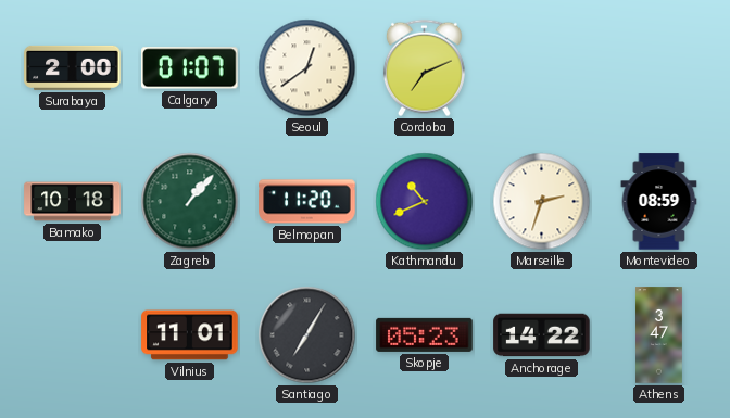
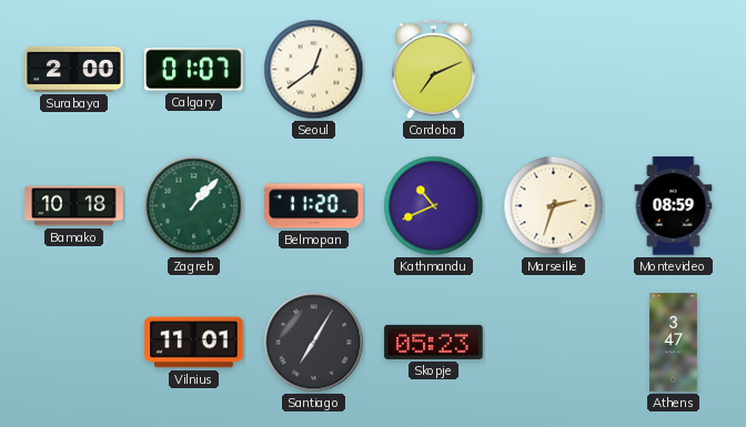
Anchorage: 14:22 -> none
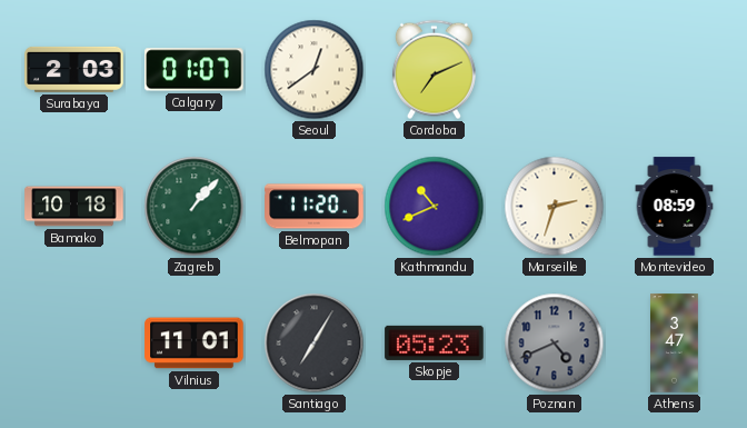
Surabaya: 2:00 -> 2:03
Poznan: none -> 4:41
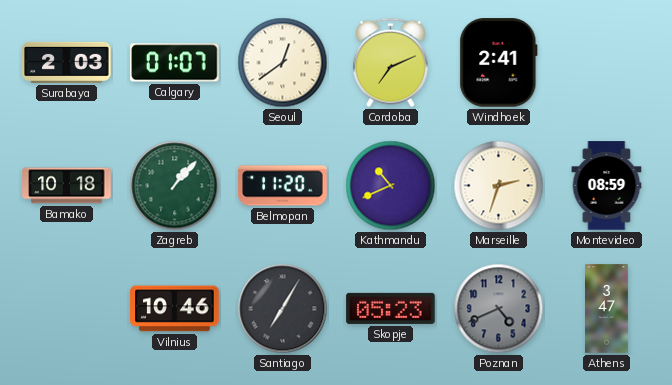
Windhoek: none -> 2:41
Vilnius: 11:01 -> 10:46
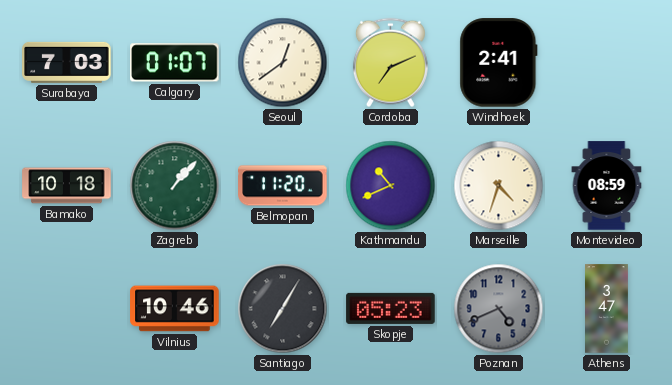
Surabaya: 2:03 -> 7:03
Marseille: 2:33 -> 4:33
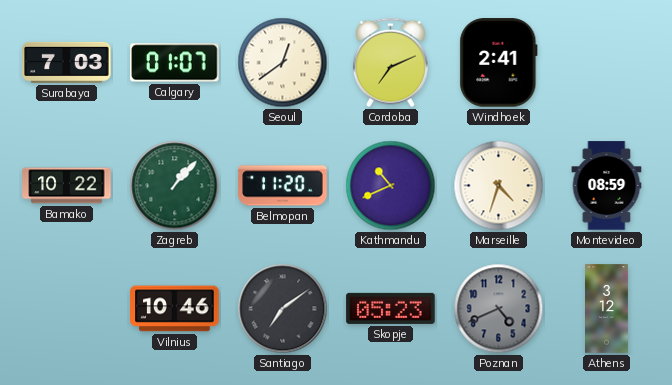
Bamako: 10:18 -> 10:22
Santiago: 7:05 -> 7:09
Athens: 3:47 -> 3:12
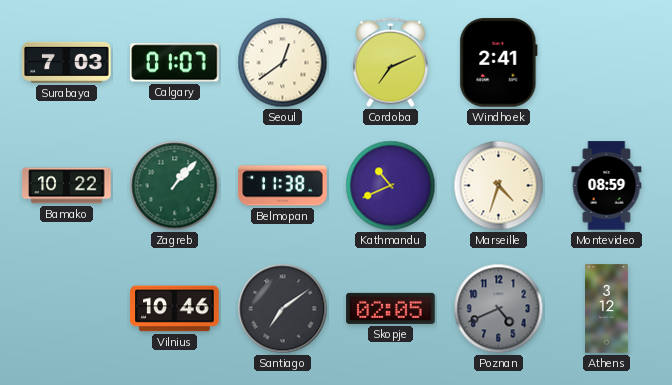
Belmopan: 11:20 -> 11:38
Skopje: 05:23 -> 02:05
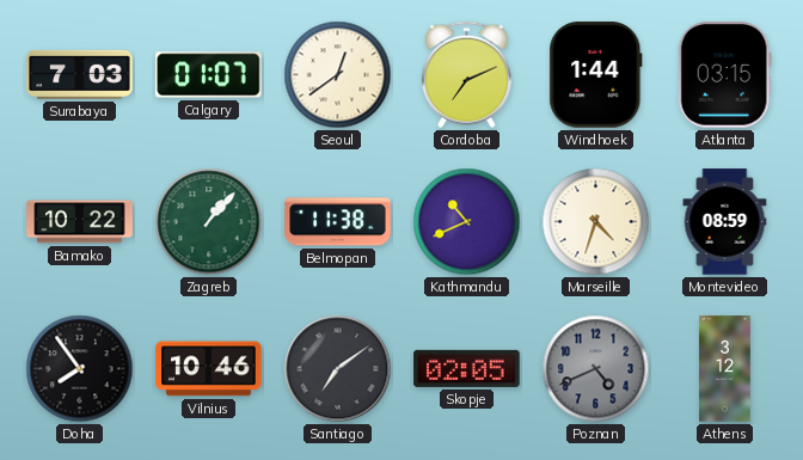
Windhoek: 2:41 -> 1:44
Atlanta: none -> 03:15
Doha: none -> 7:54
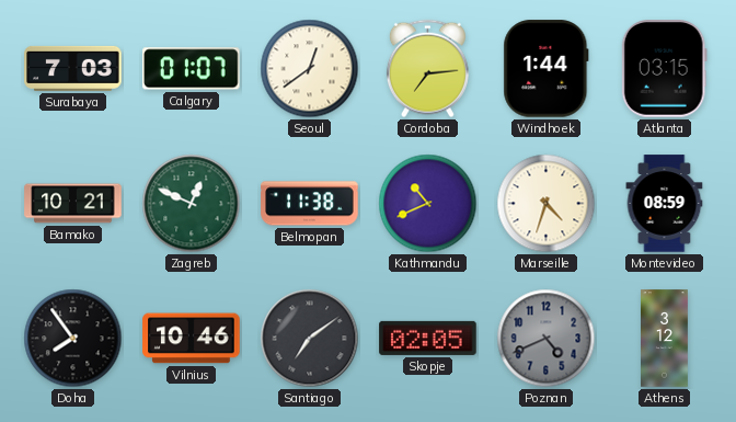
Cordoba: 7:11 -> 7:14
Bamako: 10:22 -> 10:21
Zagreb: 1:07 -> 12:49
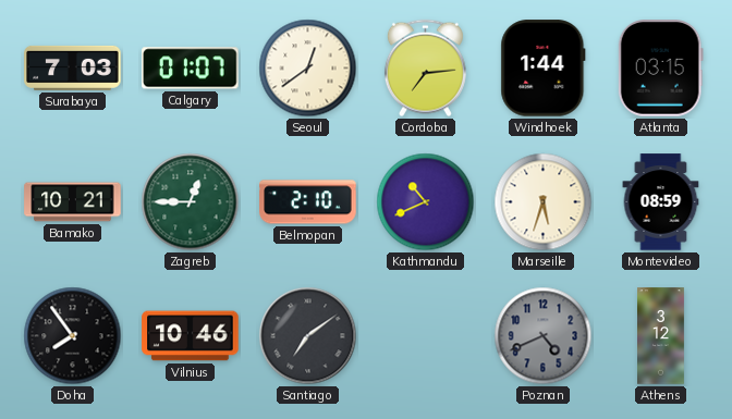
Zagreb: 12:49 -> 12:45
Belmopan: 11:38 -> 2:10
Marseille: 4:33 -> 5:33
Skopje: 02:05 -> none
